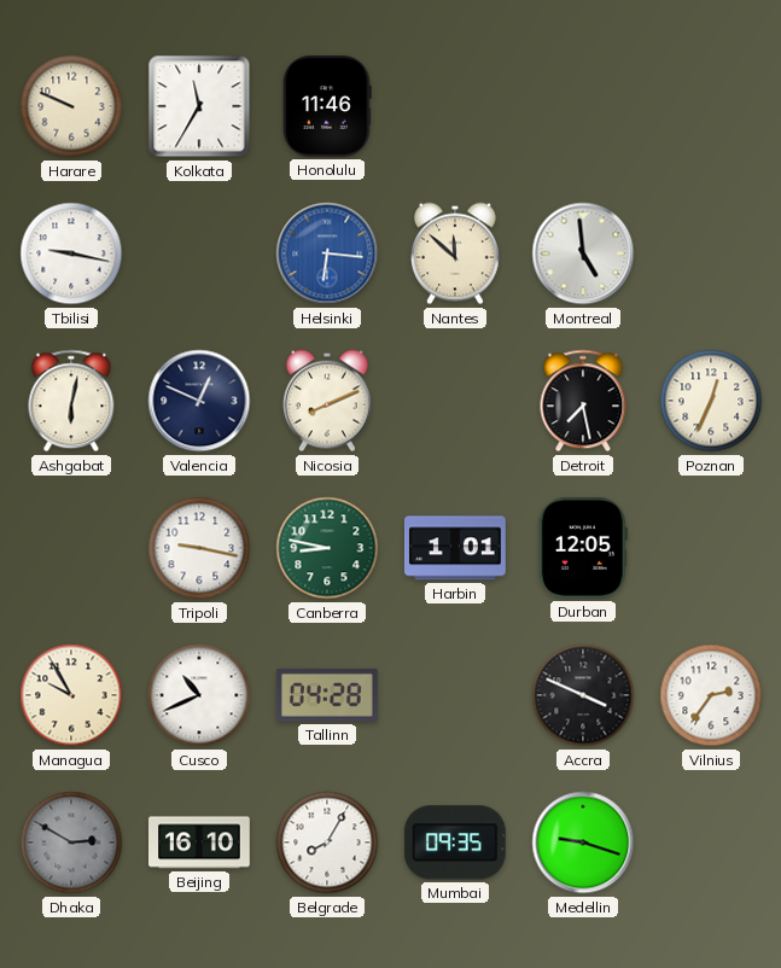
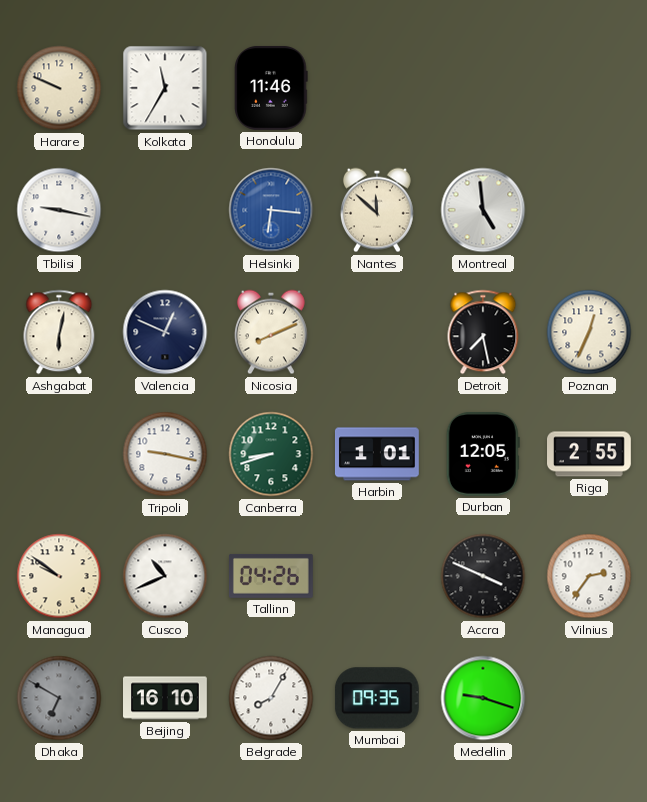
Canberra: 8:47 -> 8:42
Riga: none -> 2:55
Managua: 9:55 -> 9:51
Tallinn: 04:28 -> 04:26
Dhaka: 2:50 -> 6:50
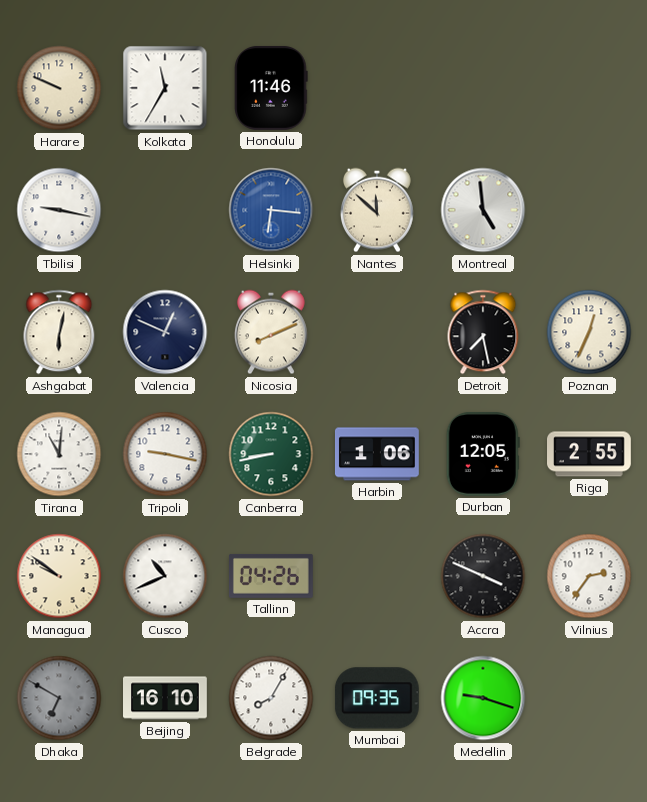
Tirana: none -> 11:01
Canberra: 8:42 -> 8:43
Harbin: 1:01 -> 1:06
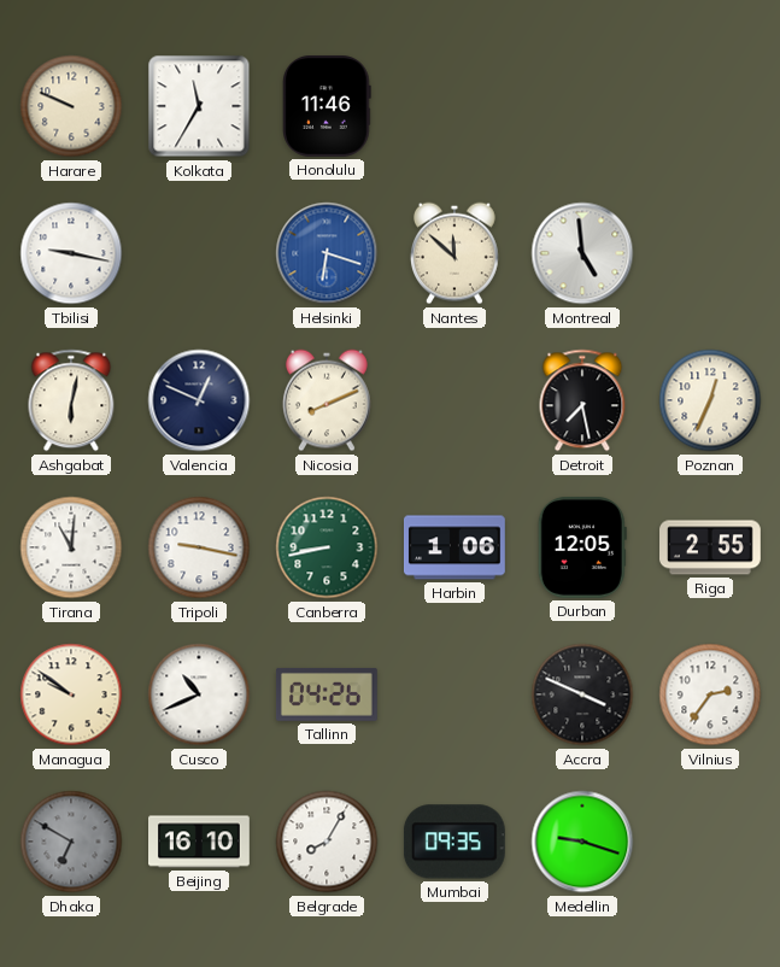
Helsinki: 6:16 -> 6:18
